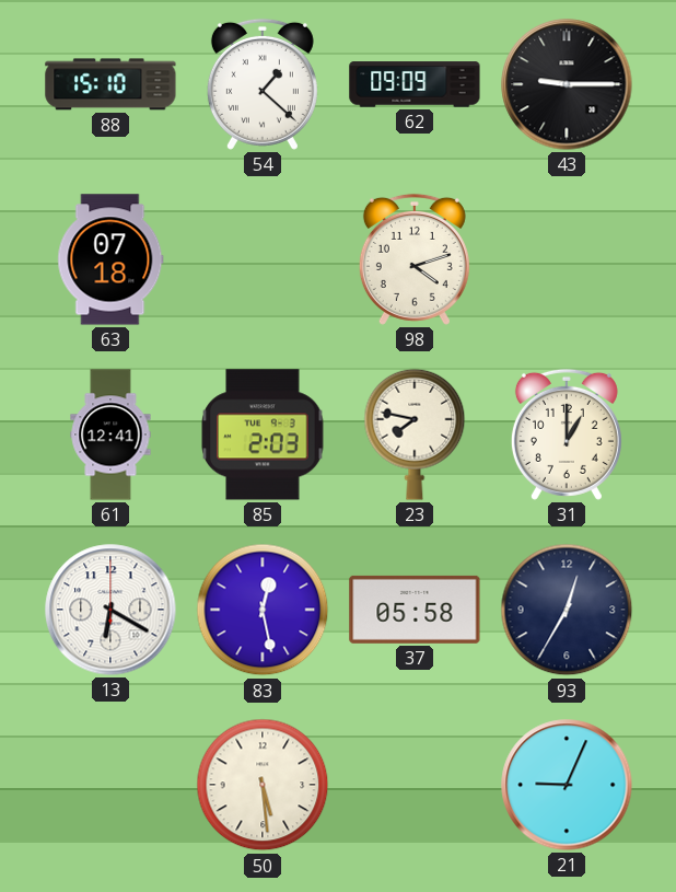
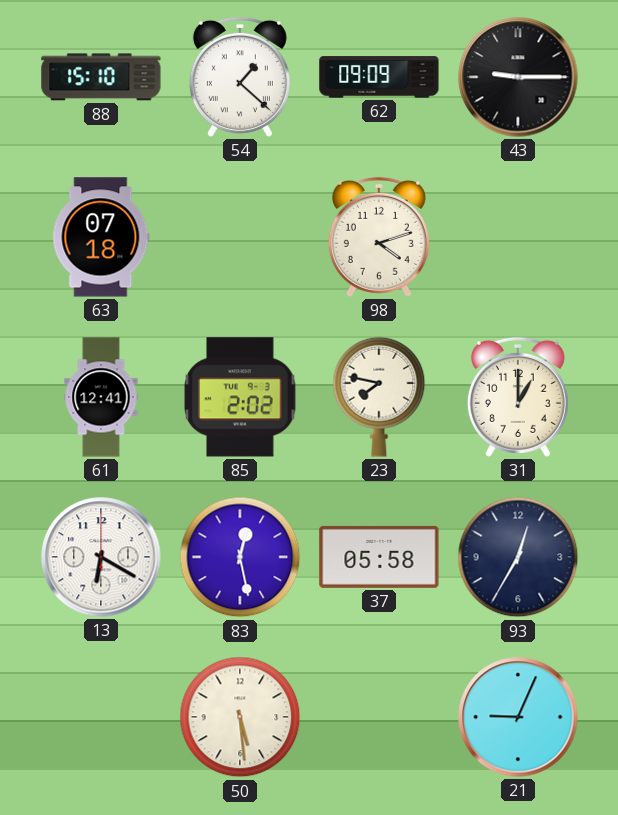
85: 2:03 -> 2:02
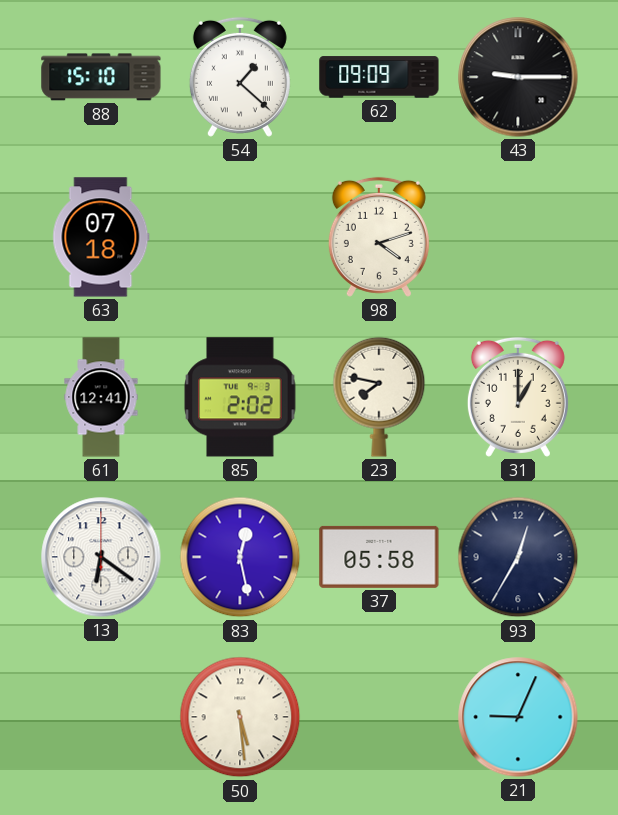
13: 6:20 -> 6:21
